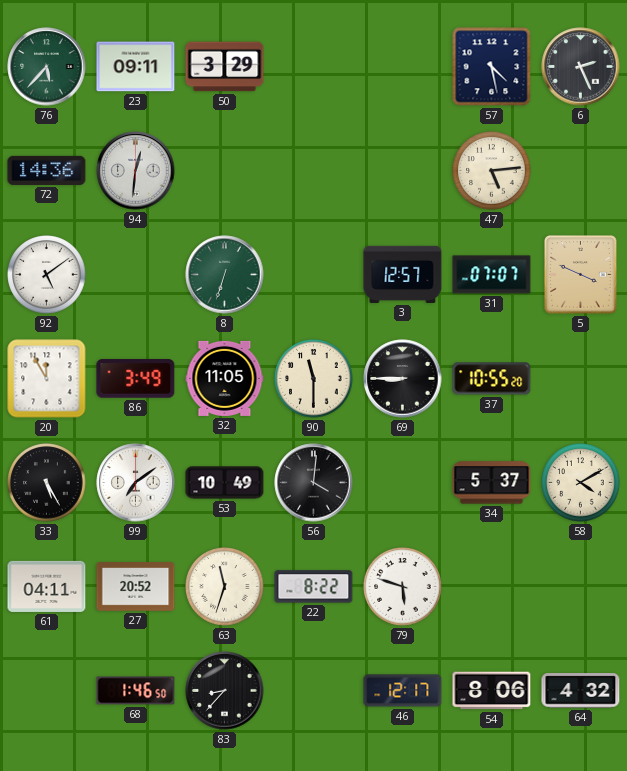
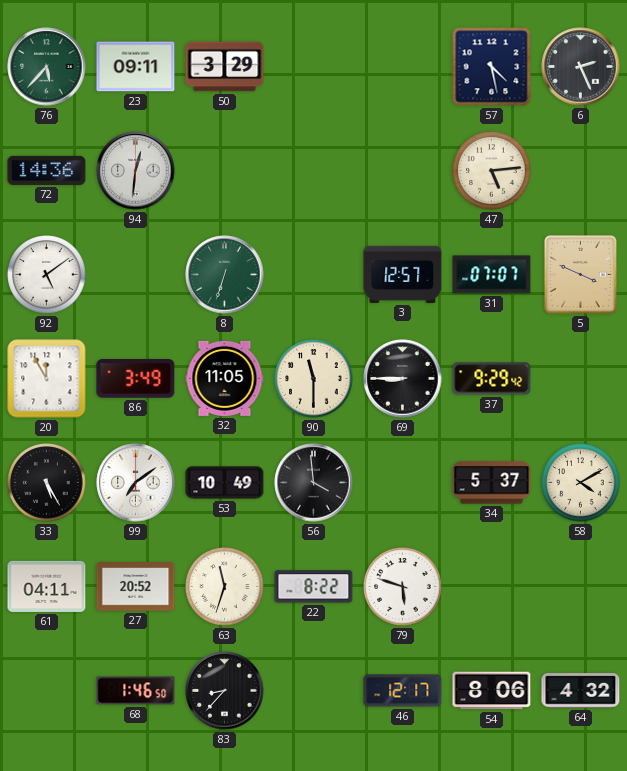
37: 10:55 -> 9:29
56: 4:01 -> 3:59
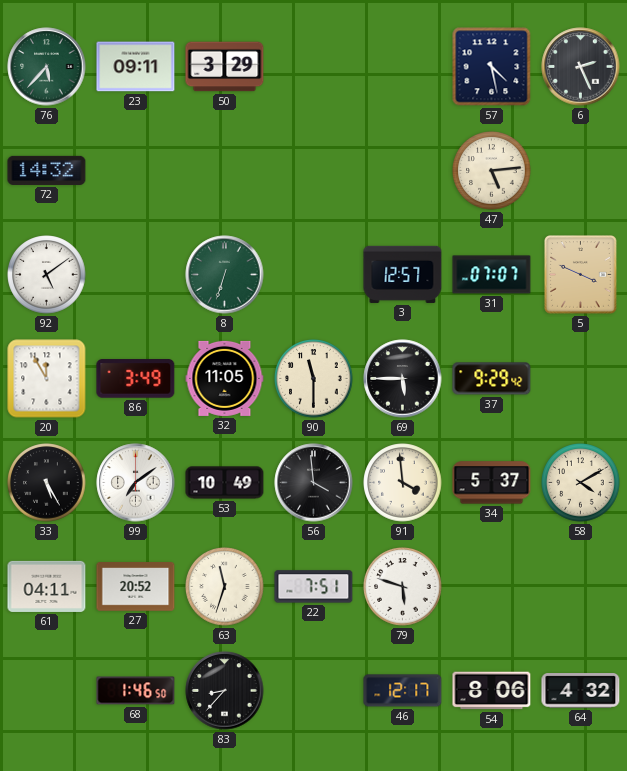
72: 14:36 -> 14:32
94: 12:31 -> none
69: 8:45 -> 5:45
91: none -> 3:59
22: 8:22 -> 7:51
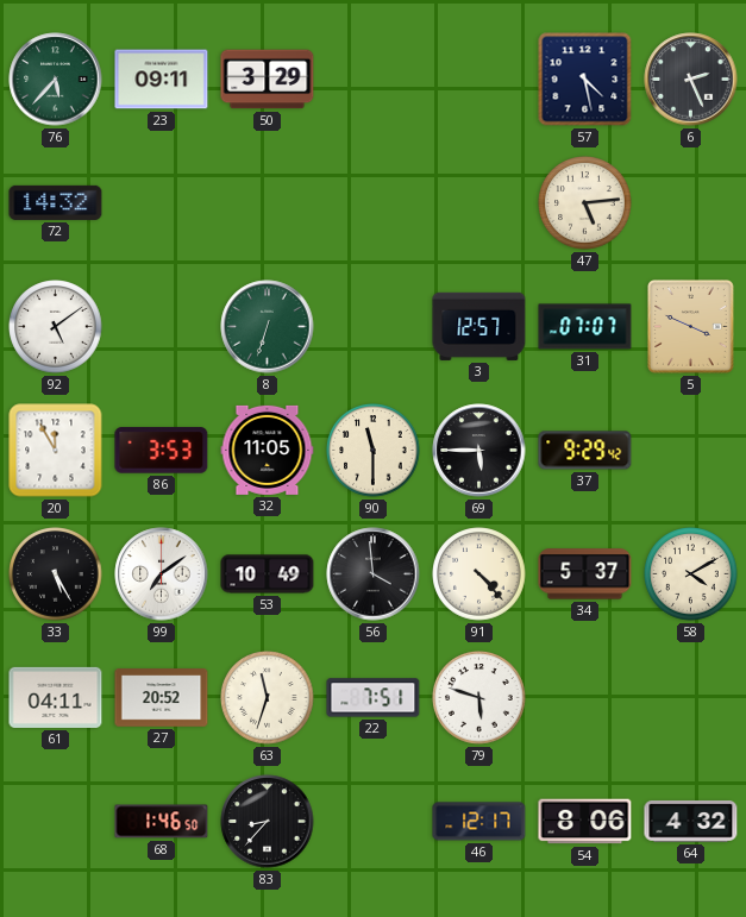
86: 3:49 -> 3:53
91: 3:59 -> 4:23
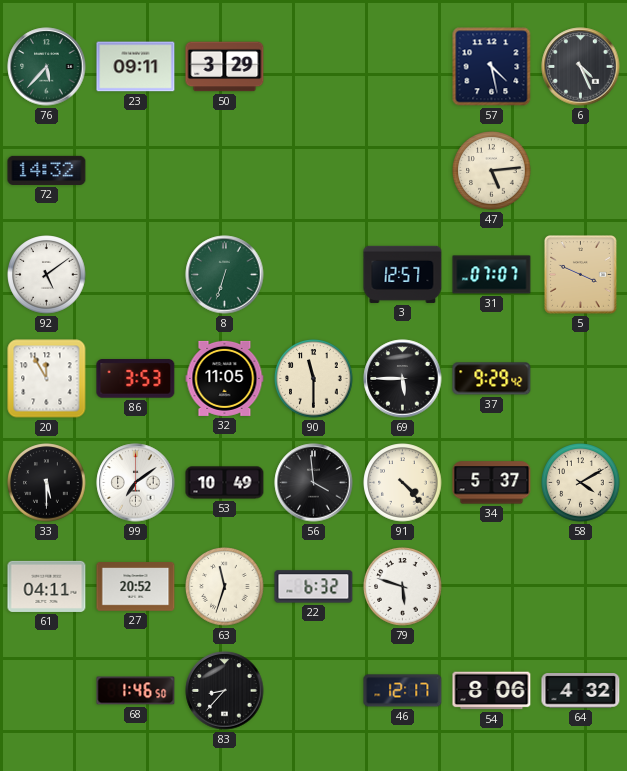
6: 2:26 -> 4:26
33: 5:25 -> 5:30
22: 7:51 -> 6:32
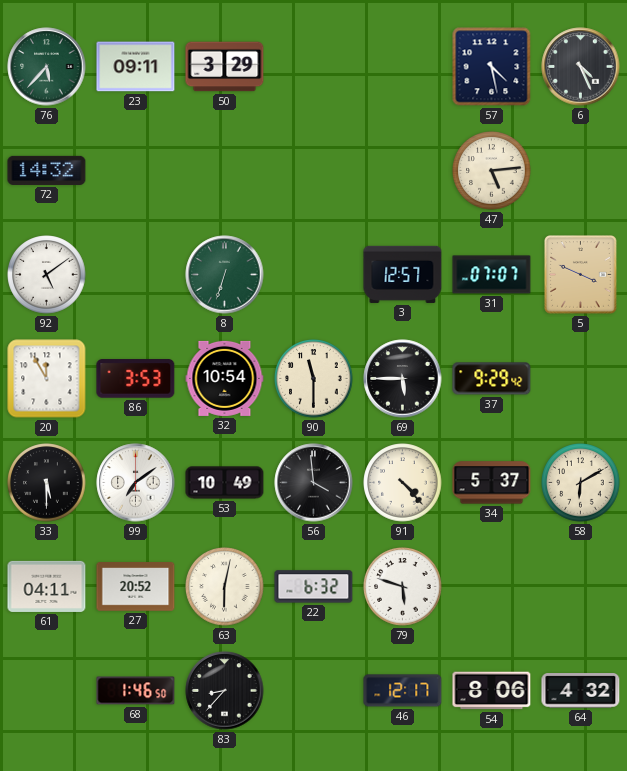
32: 11:05 -> 10:54
58: 4:10 -> 6:10
63: 11:33 -> 6:02
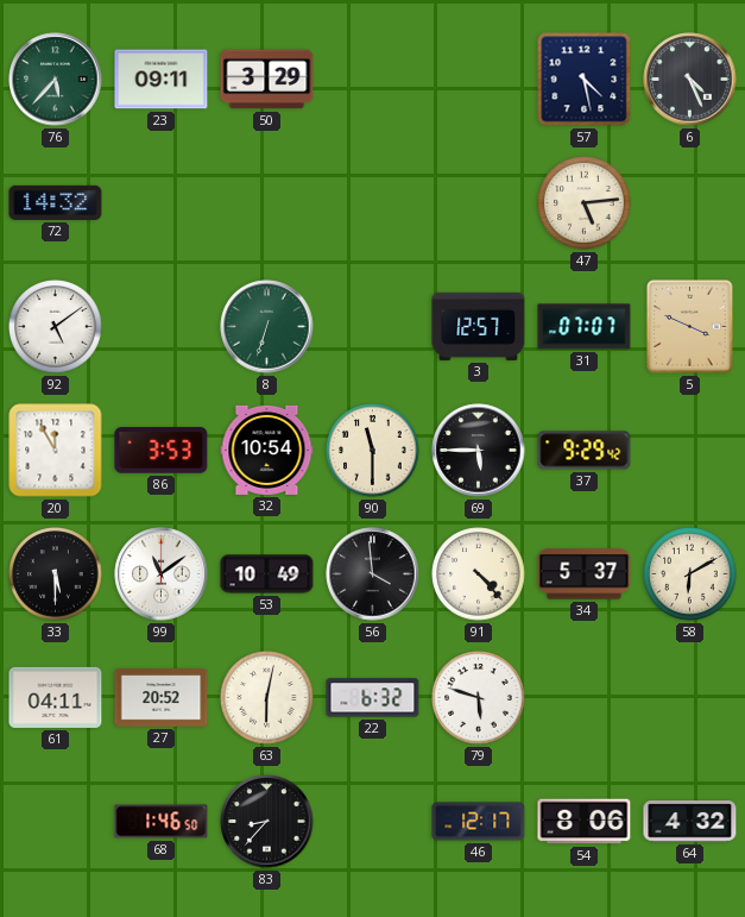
99: 7:09 -> 11:09
